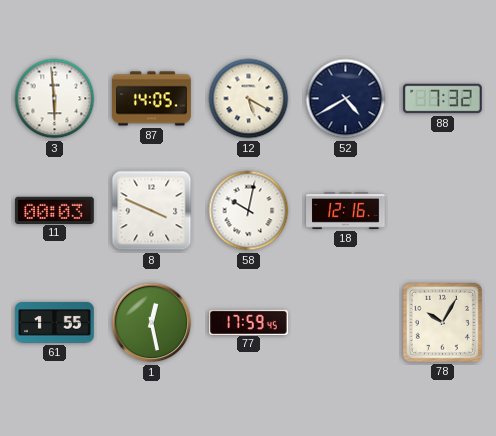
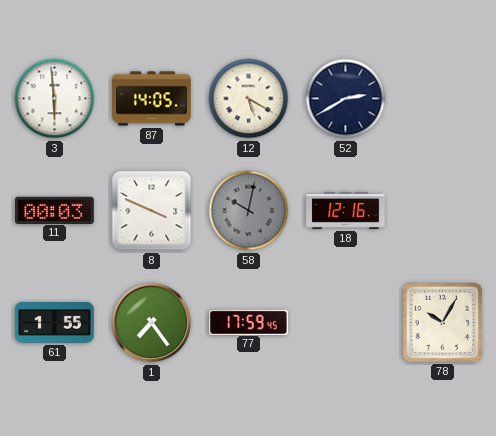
52: 4:40 -> 2:40
88: 7:32 -> none
58 dial: white -> grey
1: 12:28 -> 7:24
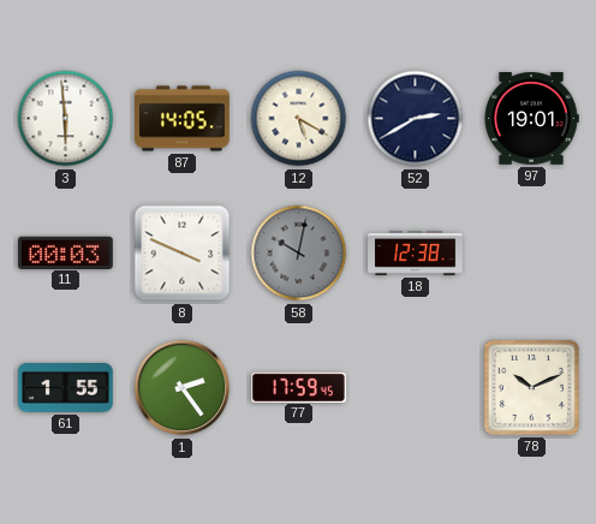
97: none -> 19:01
18: 12:16 -> 12:38
1: 7:24 -> 2:24
78: 10:05 -> 10:11
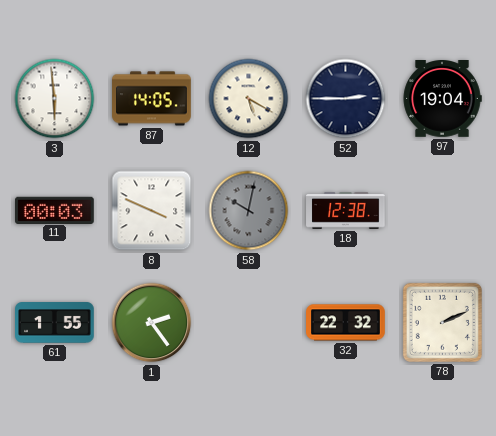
52: 2:40 -> 2:45
97: 19:01 -> 19:04
77: 17:59 -> none
32: none -> 22:32
78: 10:11 -> 2:11
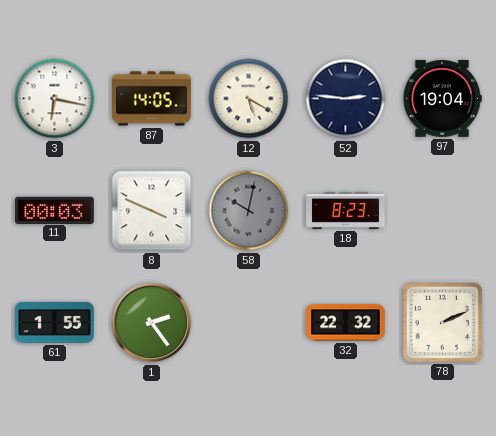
3: 5:59 -> 6:17
52: 2:45 -> 2:46
18: 12:38 -> 8:23
